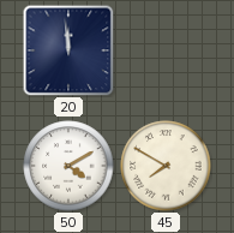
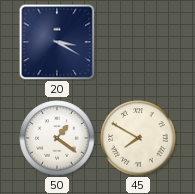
20: 11:59 -> 3:20
50: 4:10 -> 1:21
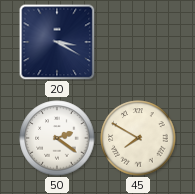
50: 1:21 -> 2:21
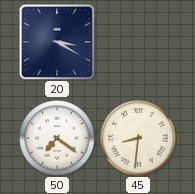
50: 2:21 -> 7:21
45: 7:50 -> 8:31
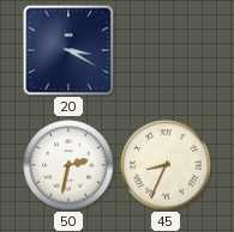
50: 7:21 -> 2:32
45: 8:31 -> 8:34
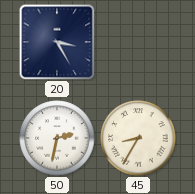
20: 3:20 -> 3:25
45: 8:34 -> 8:35
